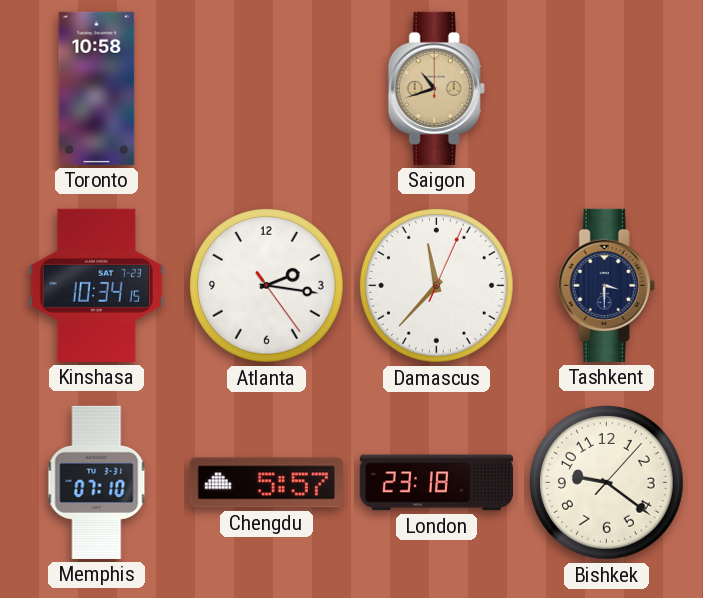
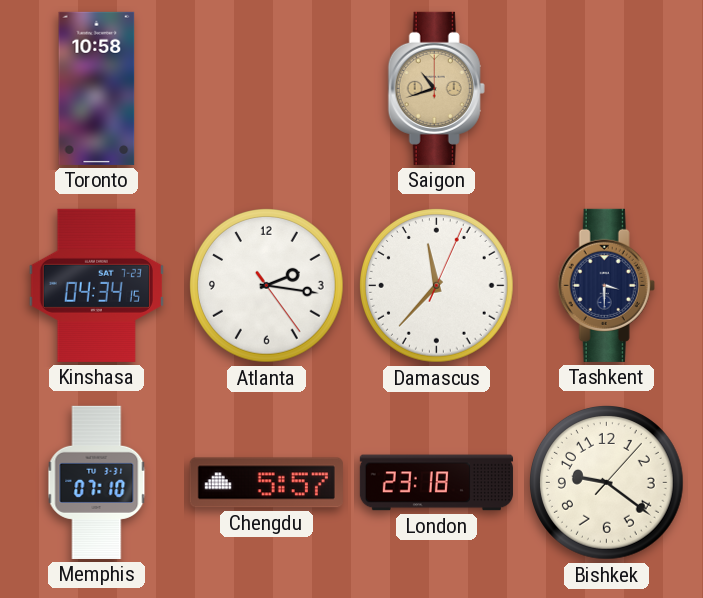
Kinshasa: 10:34 -> 04:34
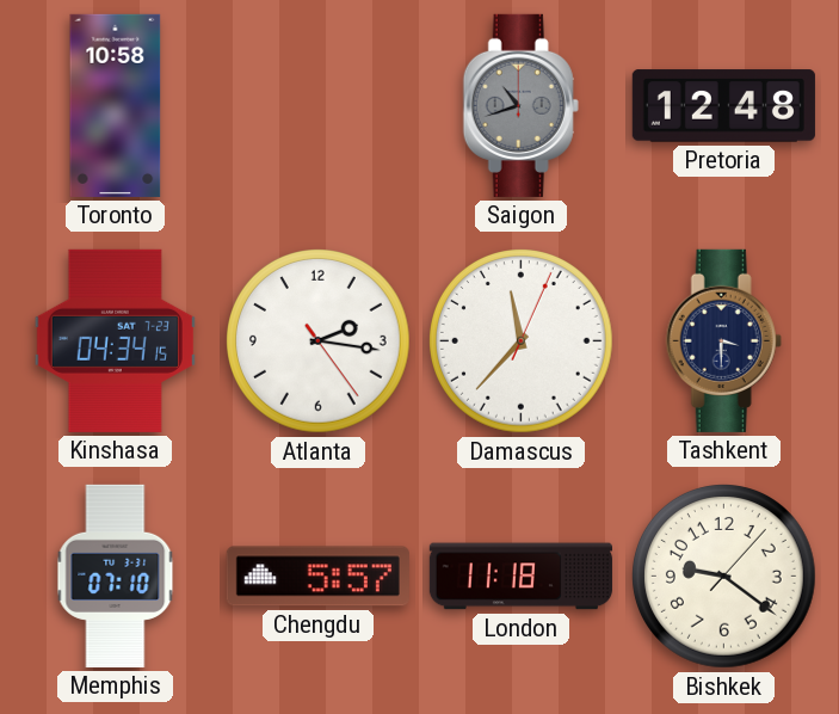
Saigon dial: champagne -> grey
Pretoria: none -> 12:48
London: 23:18 -> 11:18
